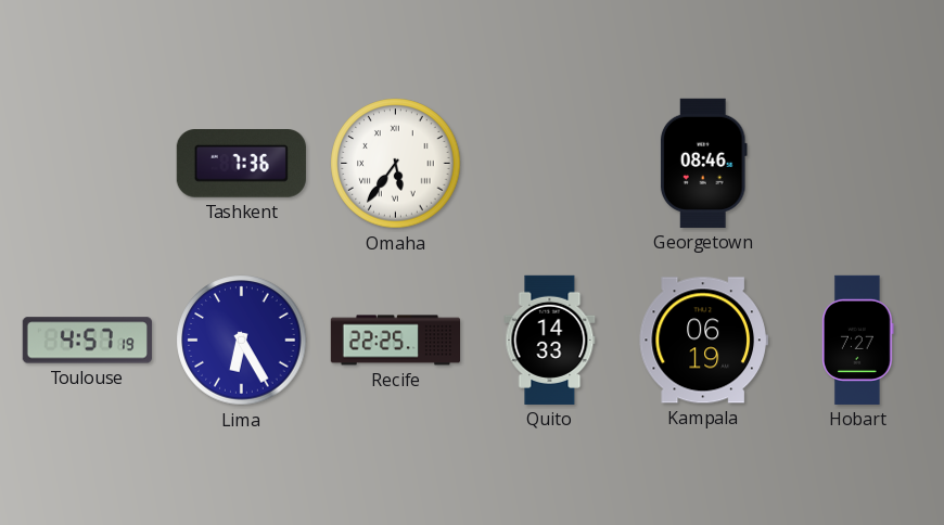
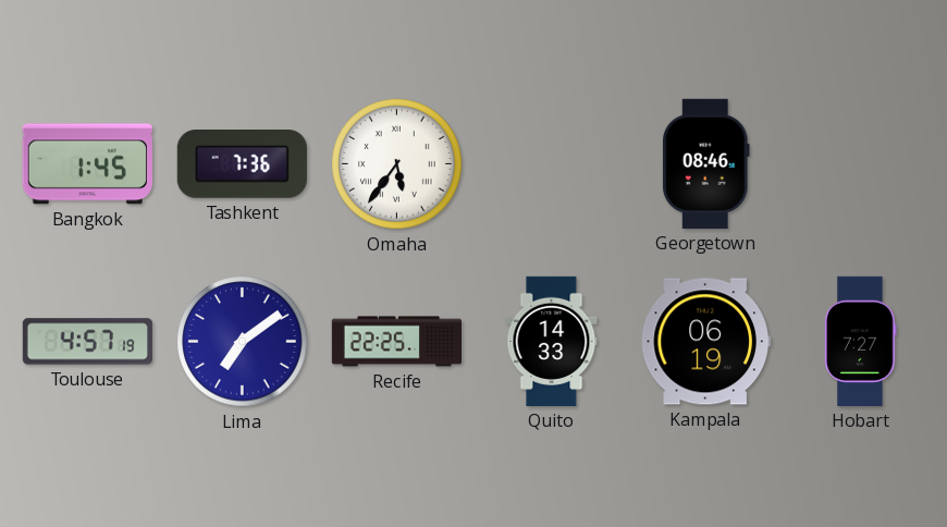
Bangkok: none -> 1:45
Lima: 6:25 -> 7:09
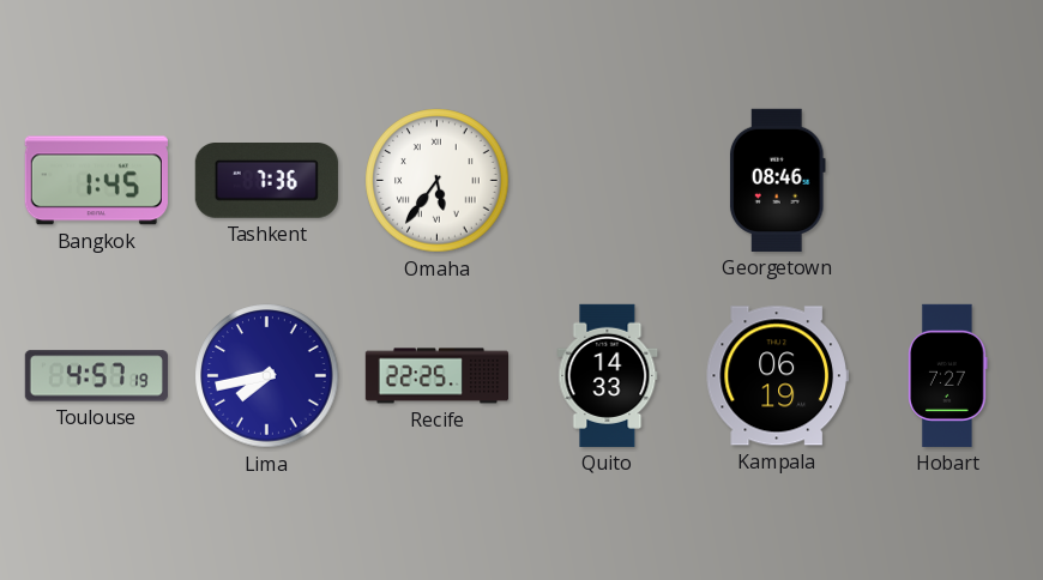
Lima: 7:09 -> 7:43
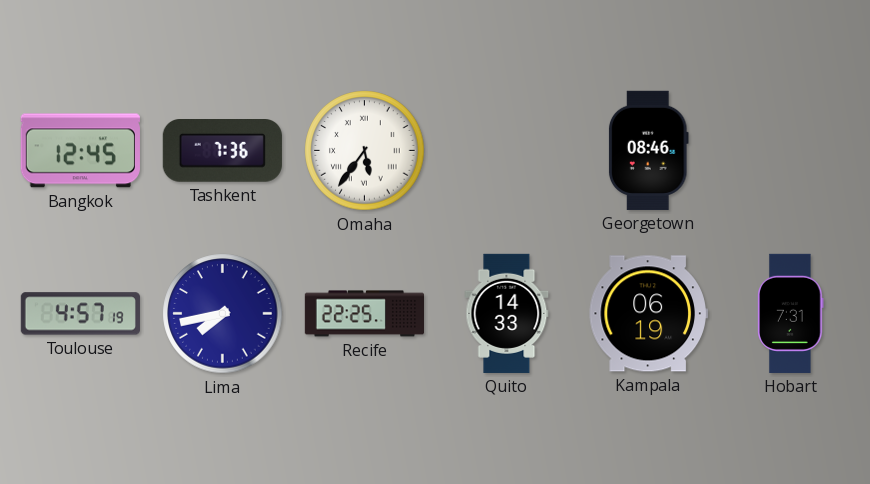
Bangkok: 1:45 -> 12:45
Hobart: 7:27 -> 7:31
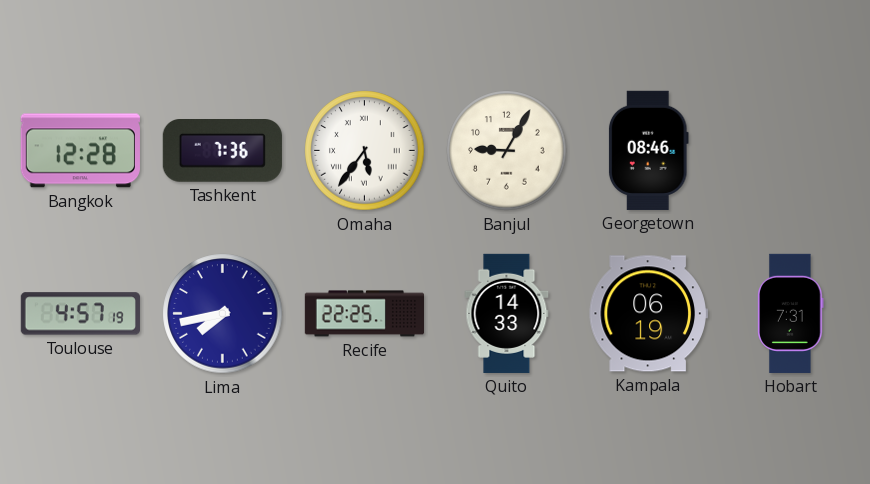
Bangkok: 12:45 -> 12:28
Banjul: none -> 9:05
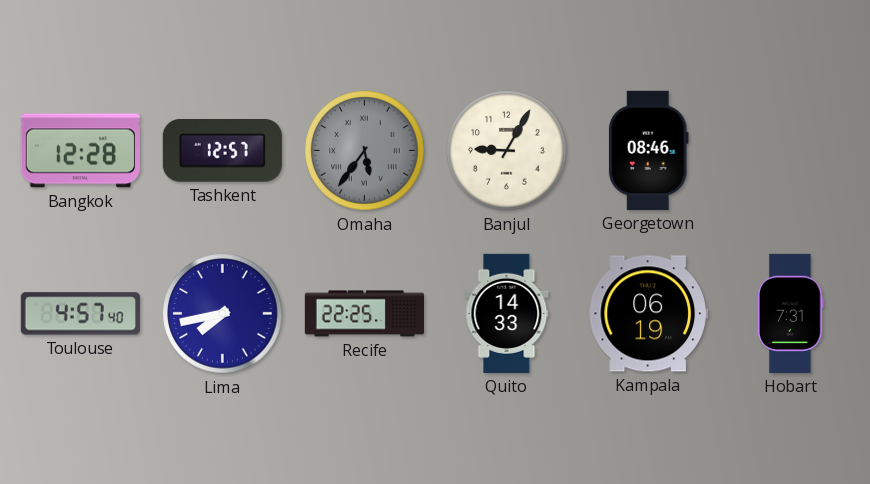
Tashkent: 7:36 -> 12:57
Omaha dial: white -> grey
Toulouse: 4:57:19 -> 4:57:40
